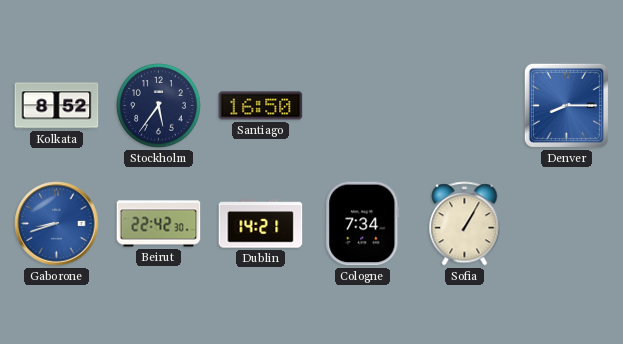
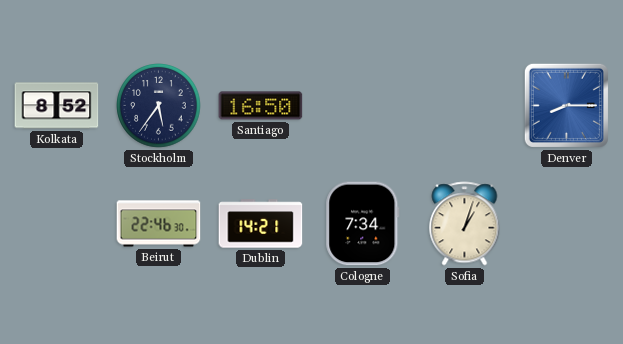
Gaborone: 8:42 -> none
Beirut: 22:42 -> 22:46
Sofia: 1:05 -> 1:03
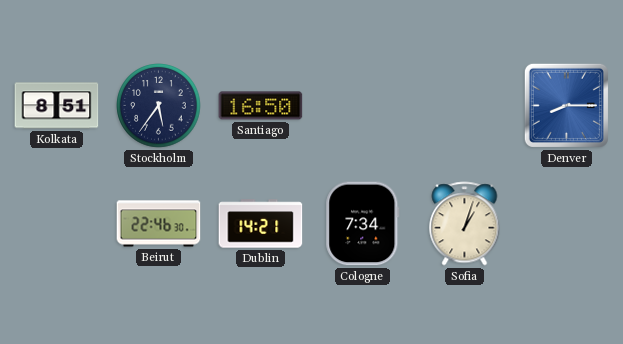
Kolkata: 8:52 -> 8:51
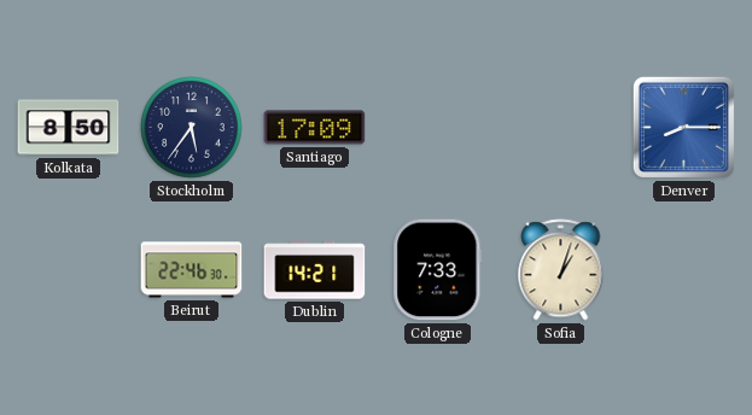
Kolkata: 8:51 -> 8:50
Santiago: 16:50 -> 17:09
Cologne: 7:34 -> 7:33
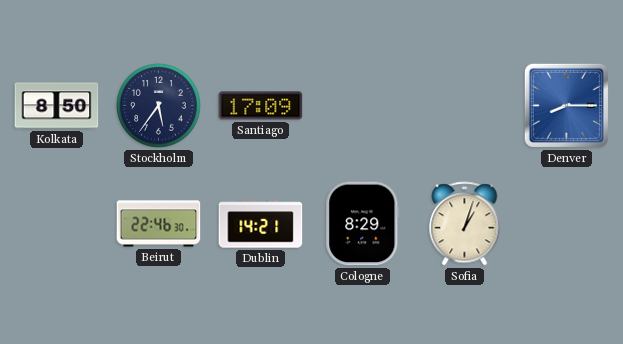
Cologne: 7:33 -> 8:29
